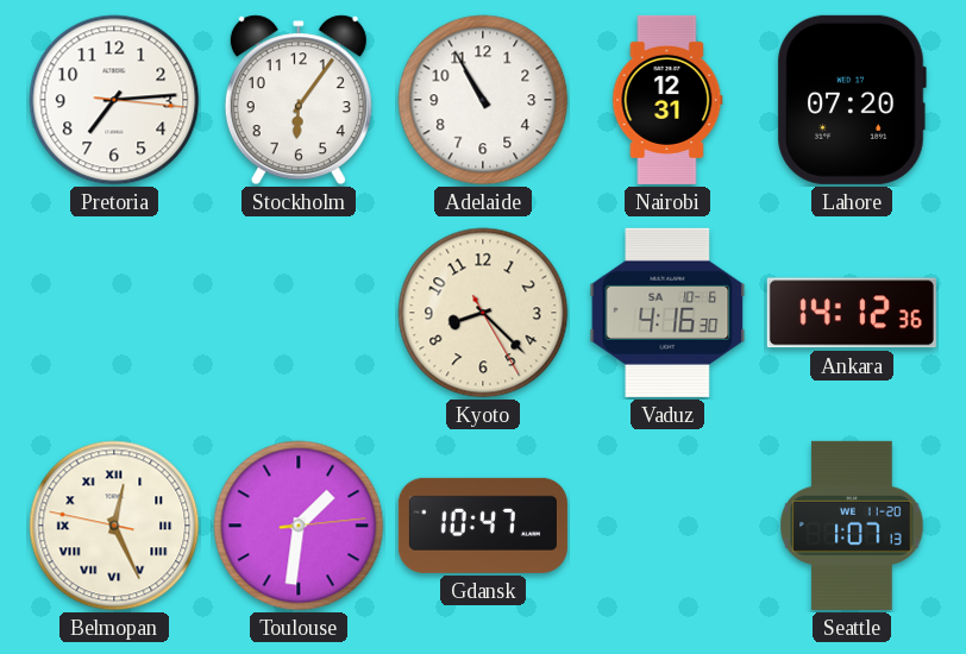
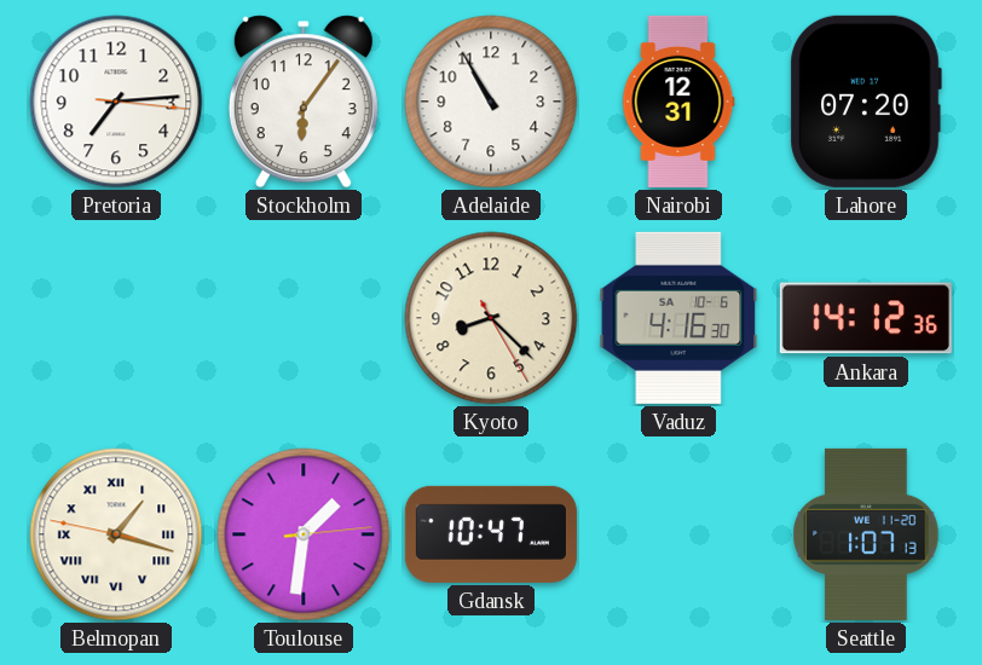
Belmopan: 12:25 -> 1:17
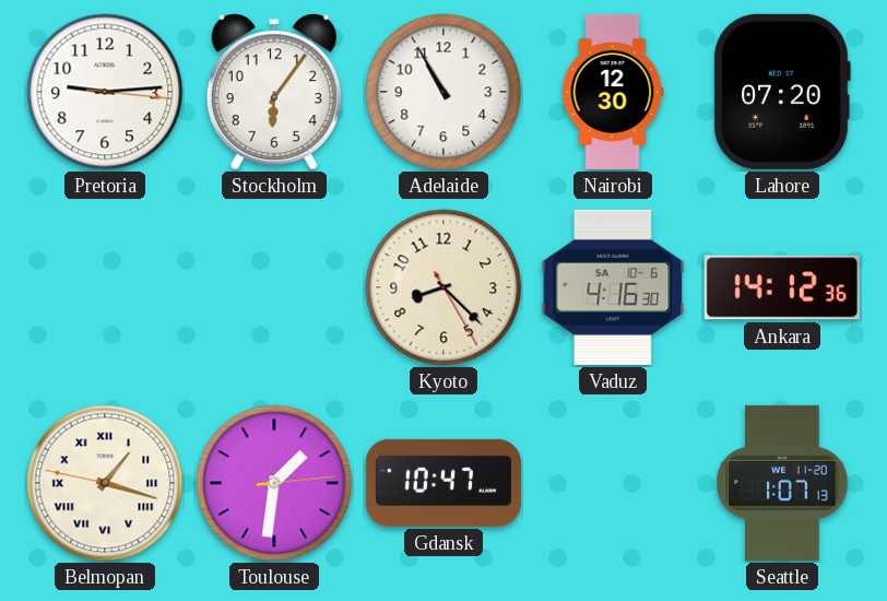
Pretoria: 7:14 -> 9:14
Nairobi: 12:31 -> 12:30
